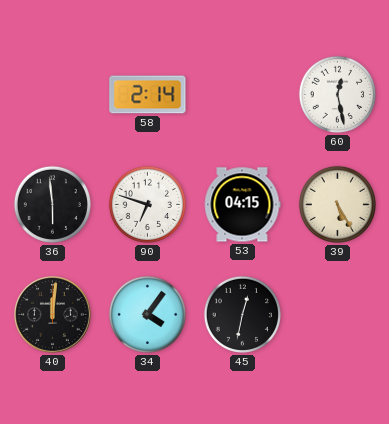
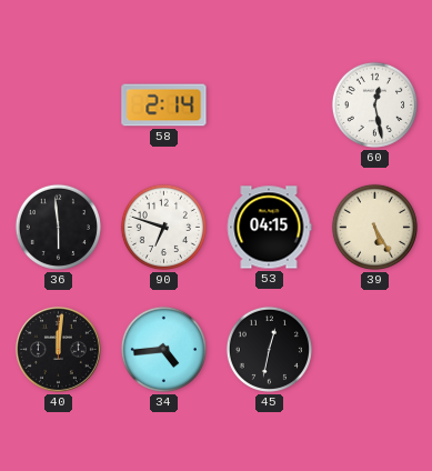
34: 4:06 -> 4:44
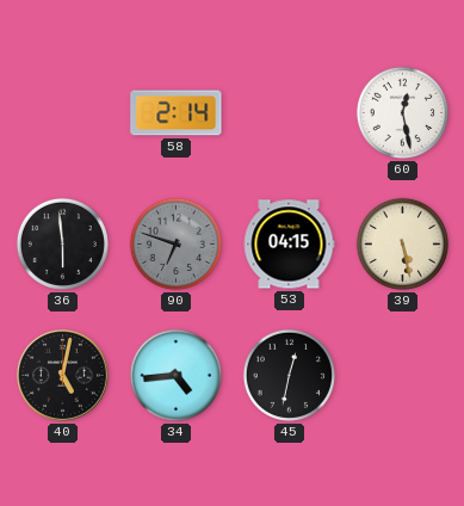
90 dial: white -> grey
39: 5:25 -> 5:28
40: 12:01 -> 5:02
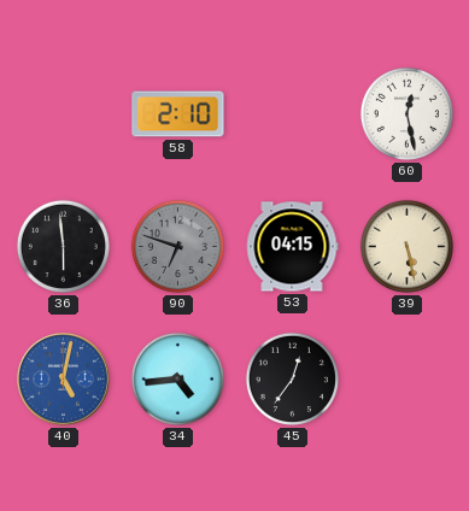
58: 2:14 -> 2:10
40 dial: black -> blue
45: 12:32 -> 12:36
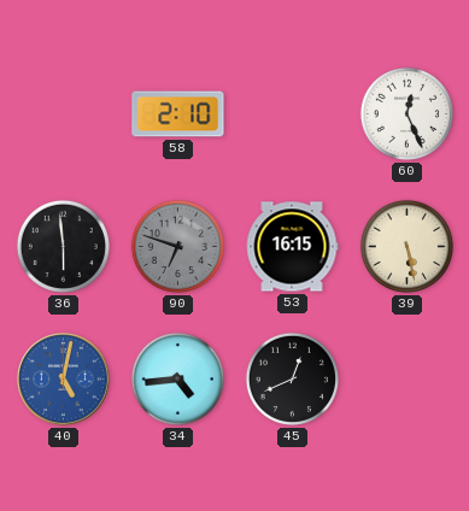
60: 12:28 -> 12:26
53: 04:15 -> 16:15
45: 12:36 -> 12:41
